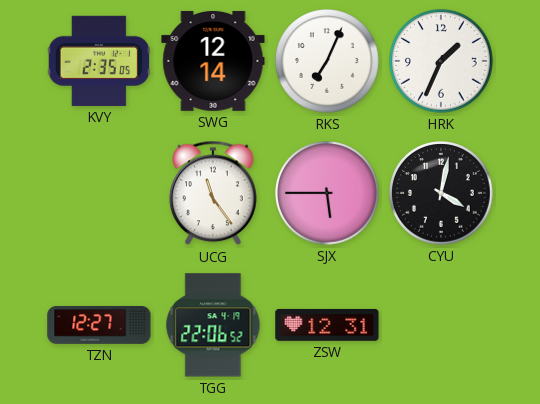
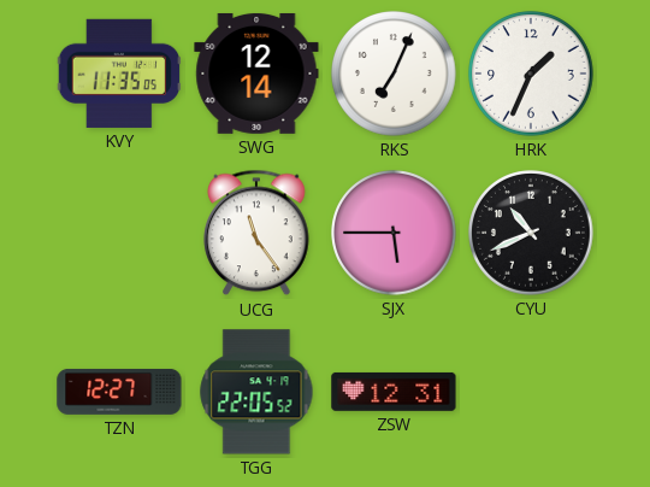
KVY: 2:35 -> 11:35
CYU: 4:02 -> 10:41
TGG: 22:06 -> 22:05
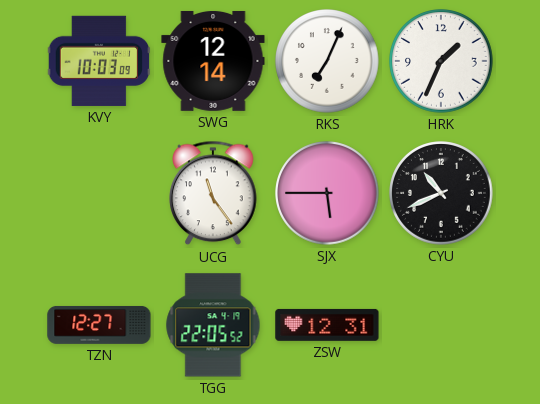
KVY: 11:35 -> 10:03
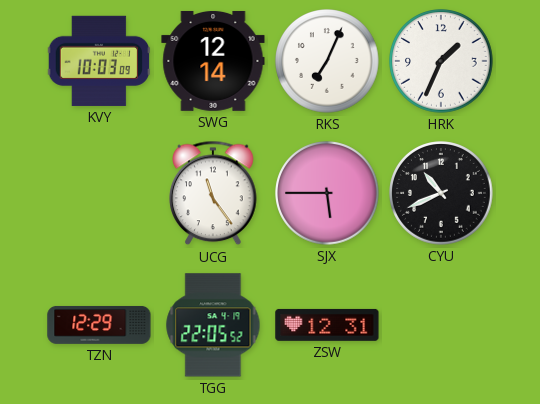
TZN: 12:27 -> 12:29
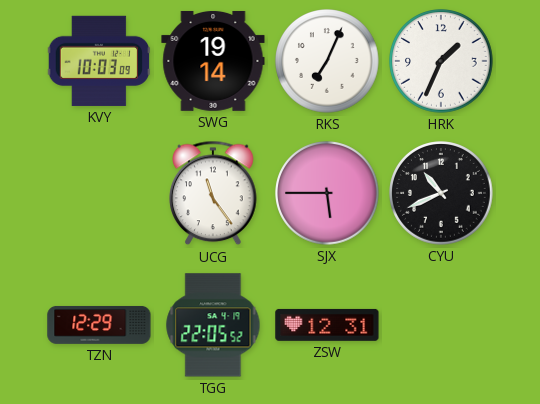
SWG: 12:14 -> 19:14
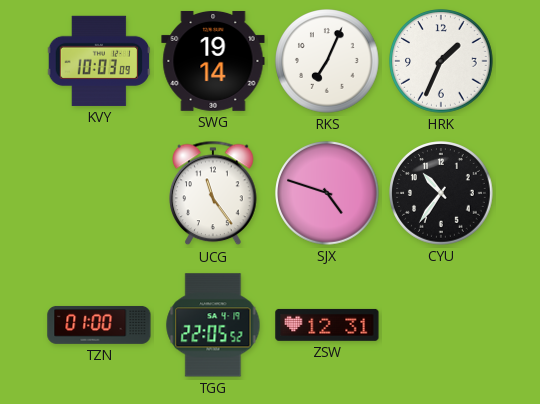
SJX: 5:45 -> 4:48
CYU: 10:41 -> 10:36
TZN: 12:29 -> 01:00
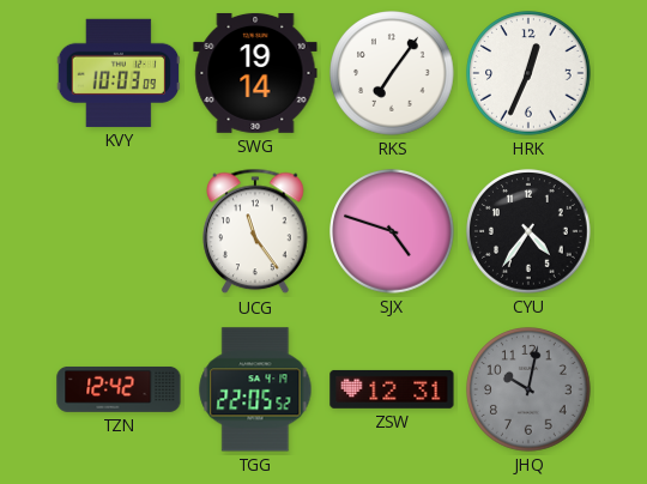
RKS: 7:04 -> 7:06
HRK: 1:34 -> 12:34
CYU: 10:36 -> 4:36
TZN: 01:00 -> 12:42
JHQ: none -> 10:02
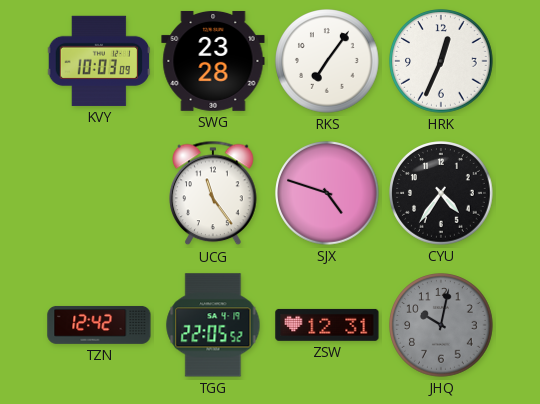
SWG: 19:14 -> 23:28
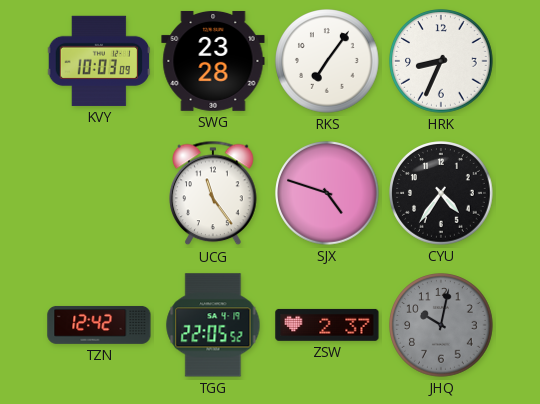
HRK: 12:34 -> 8:34
ZSW: 12:31 -> 2:37
